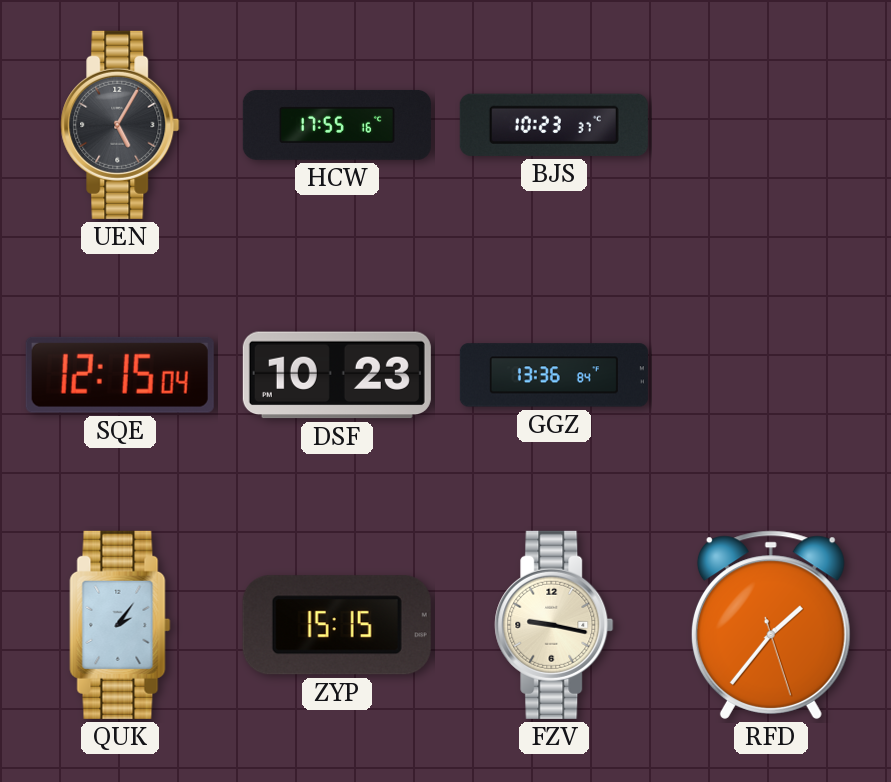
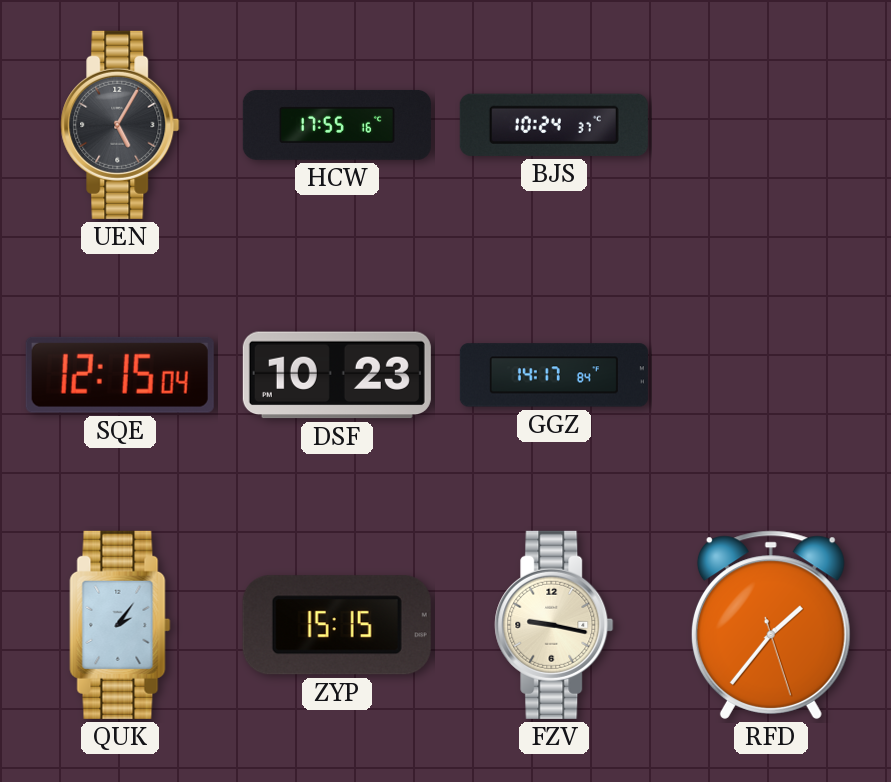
BJS: 10:23 -> 10:24
GGZ: 13:36 -> 14:17
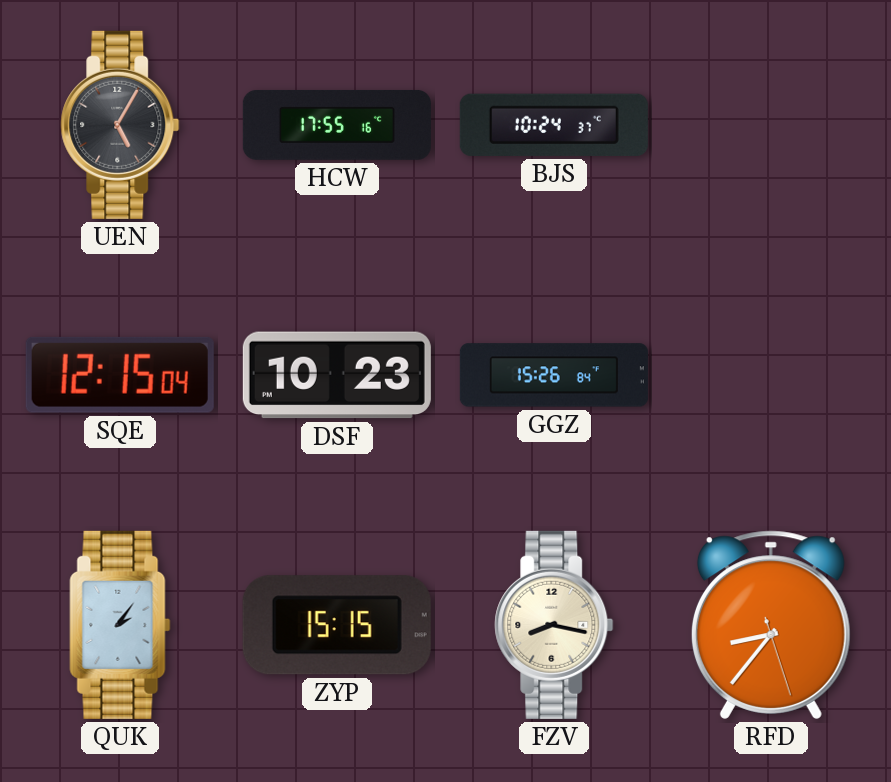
GGZ: 14:17 -> 15:26
FZV: 9:17 -> 8:17
RFD: 1:36 -> 8:36
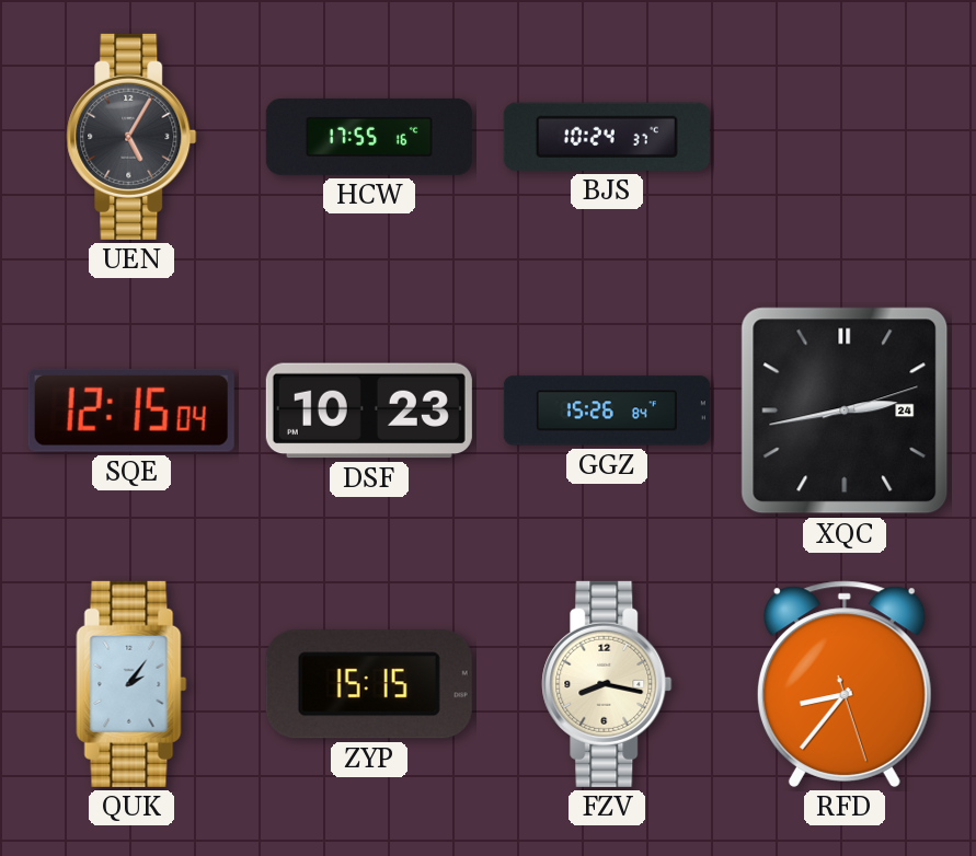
XQC: none -> 2:43
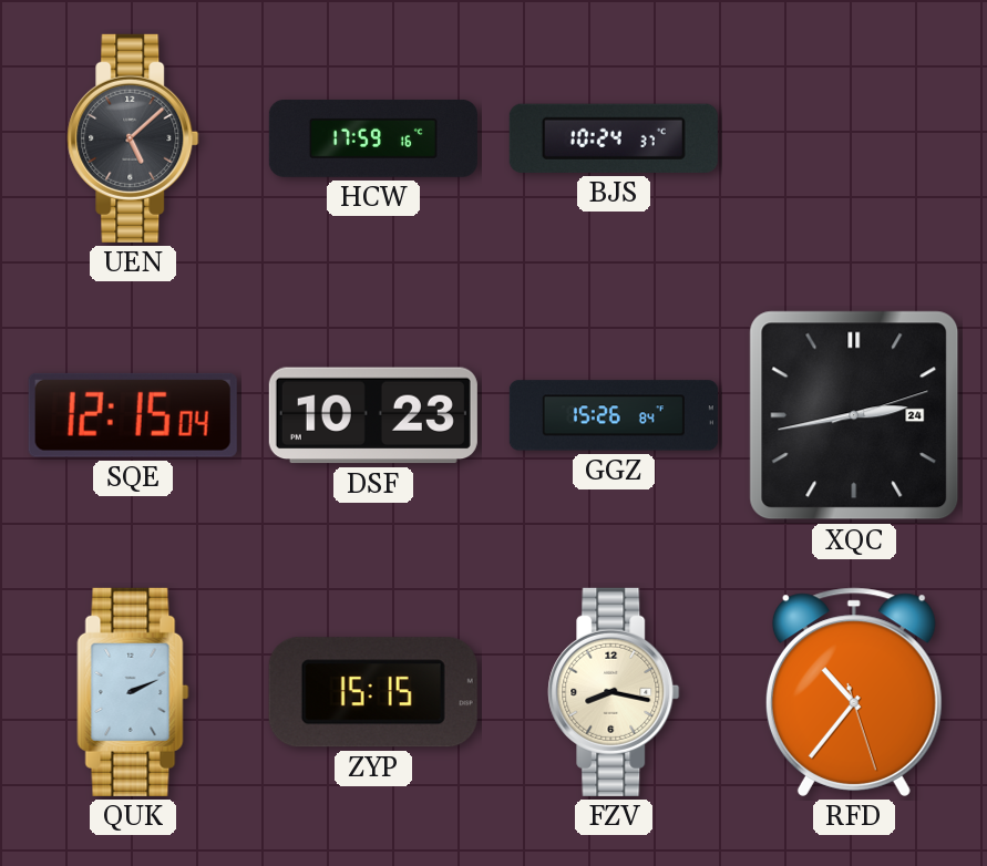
UEN: 5:05 -> 5:08
HCW: 17:55 -> 17:59
QUK: 2:06 -> 2:11
RFD: 8:36 -> 10:36
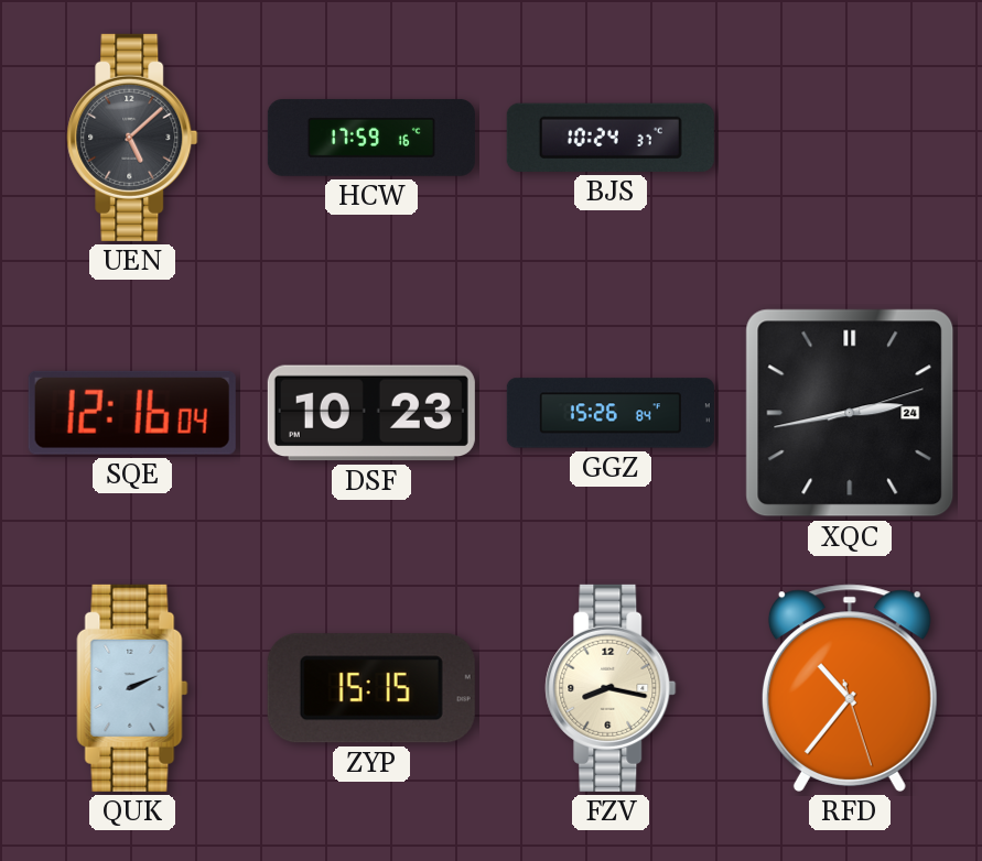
SQE: 12:15 -> 12:16
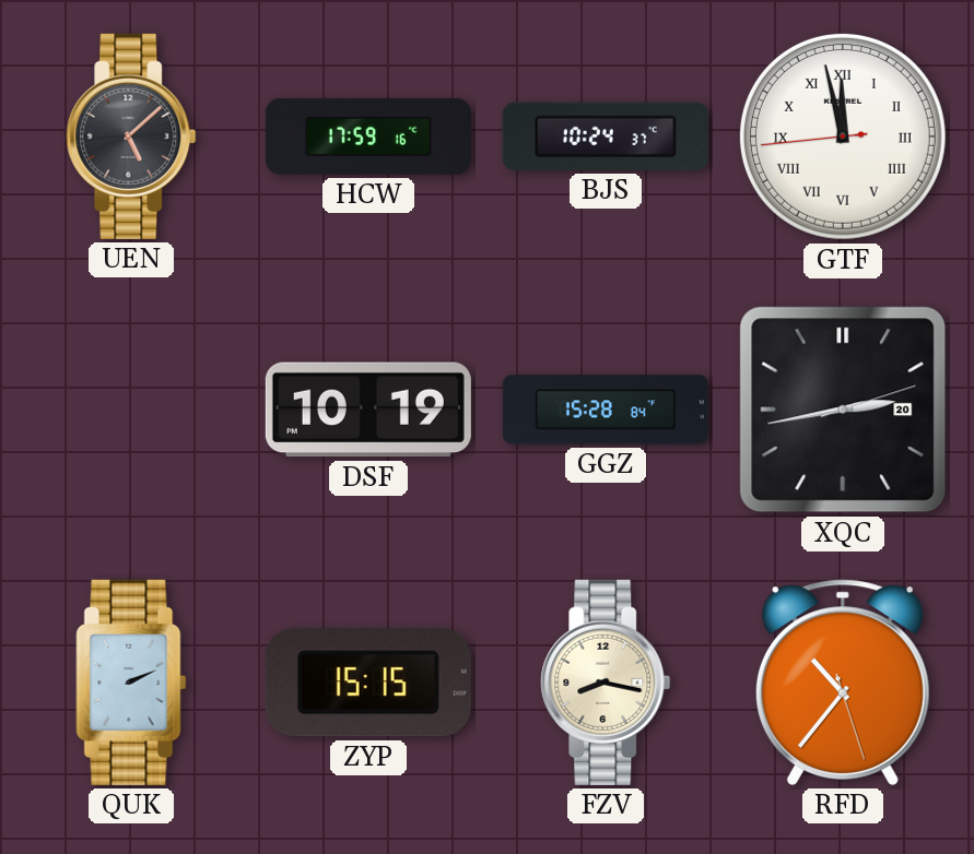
GTF: none -> 11:57
SQE: 12:16 -> none
DSF: 10:23 -> 10:19
GGZ: 15:26 -> 15:28
XQC date: 24 -> 20
